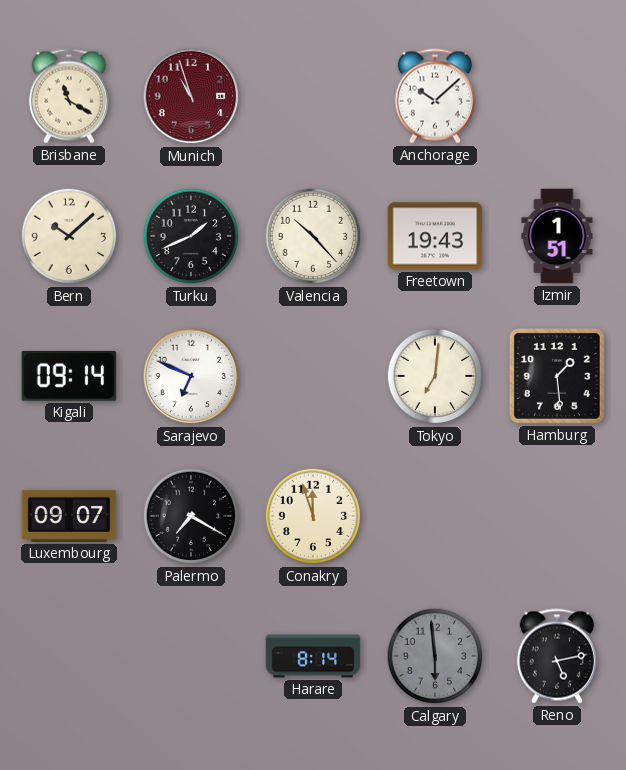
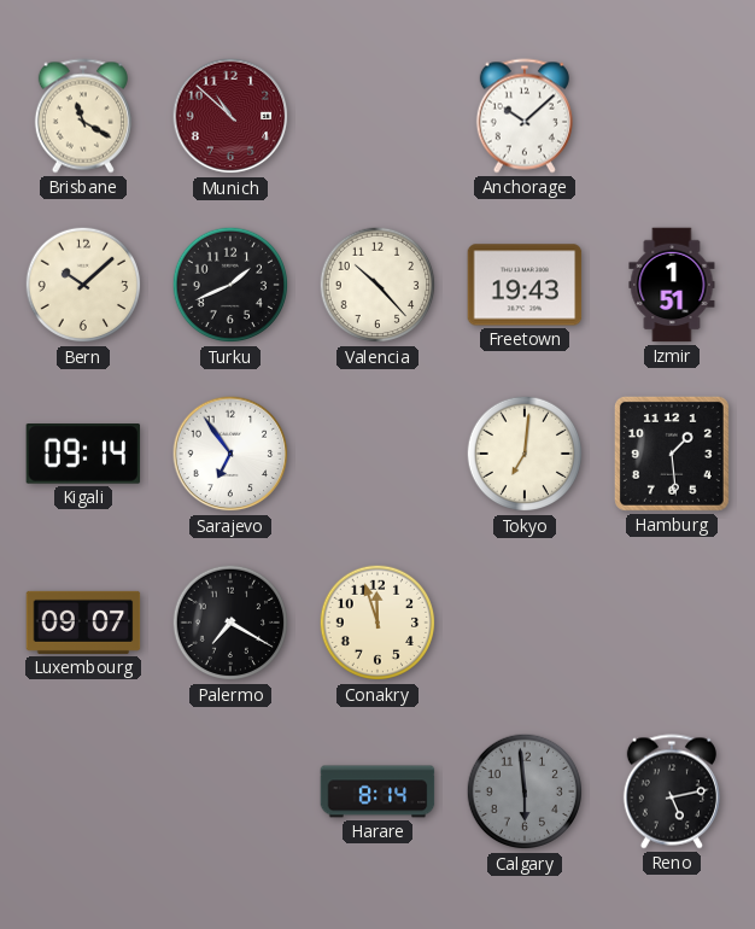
Munich: 10:57 -> 10:52
Sarajevo: 6:49 -> 6:54
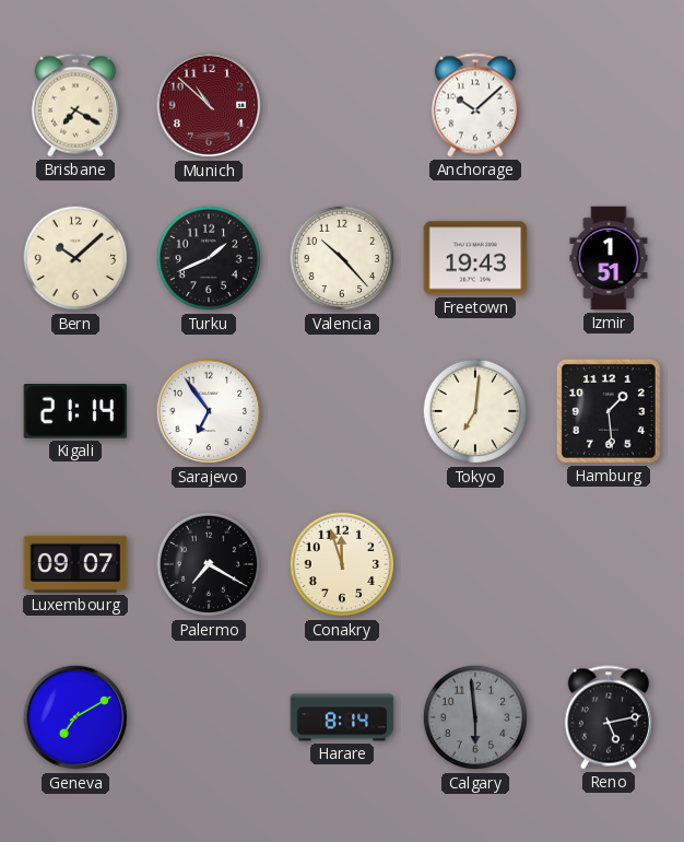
Brisbane: 11:20 -> 7:20
Kigali: 09:14 -> 21:14
Geneva: none -> 7:10
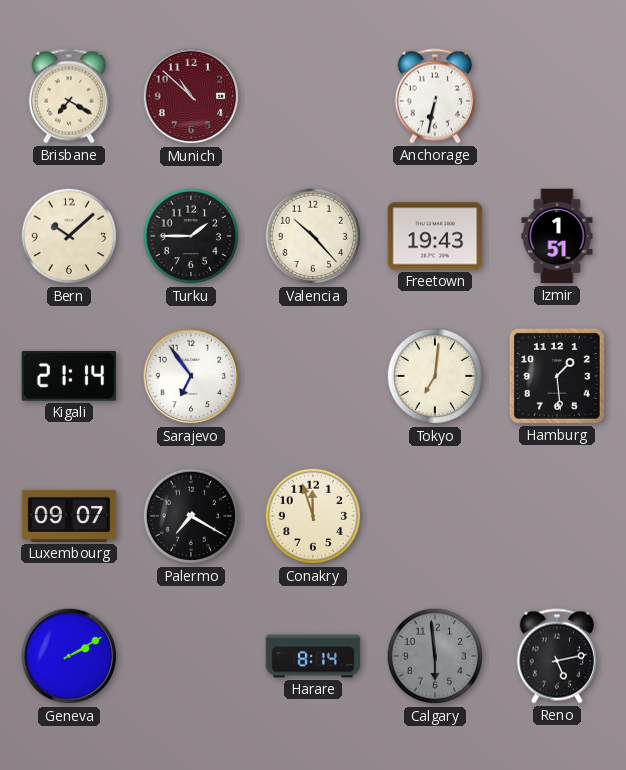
Anchorage: 10:08 -> 6:32
Turku: 1:41 -> 1:45
Geneva: 7:10 -> 2:10
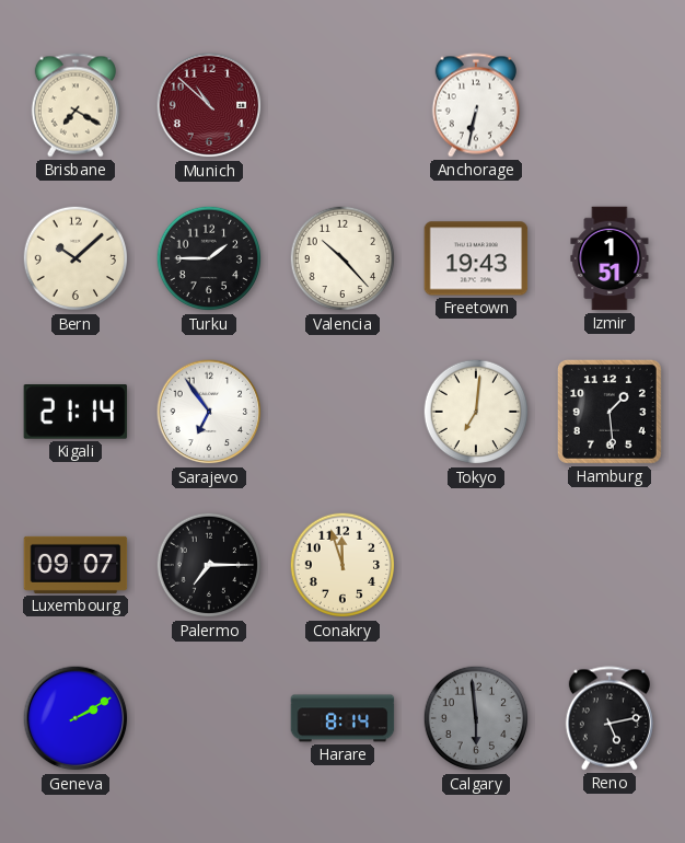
Palermo: 7:20 -> 7:15
